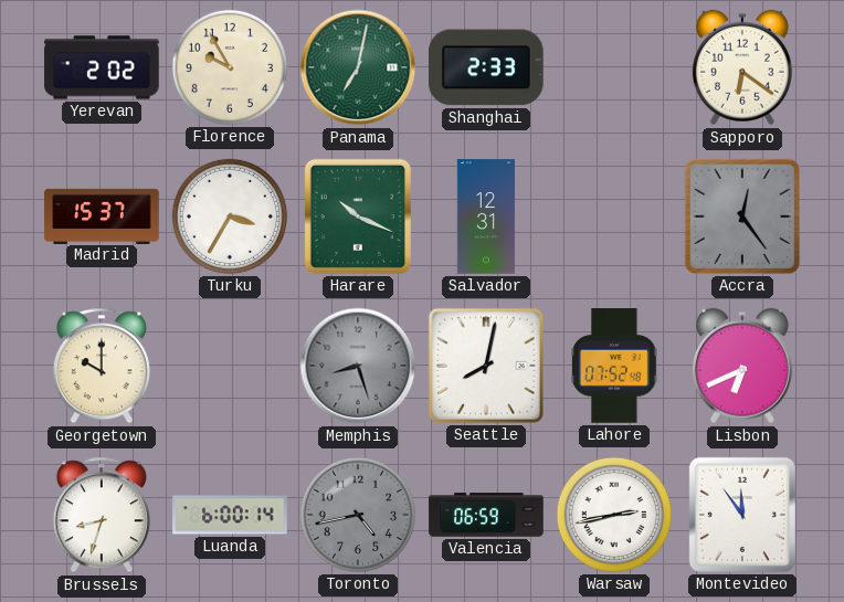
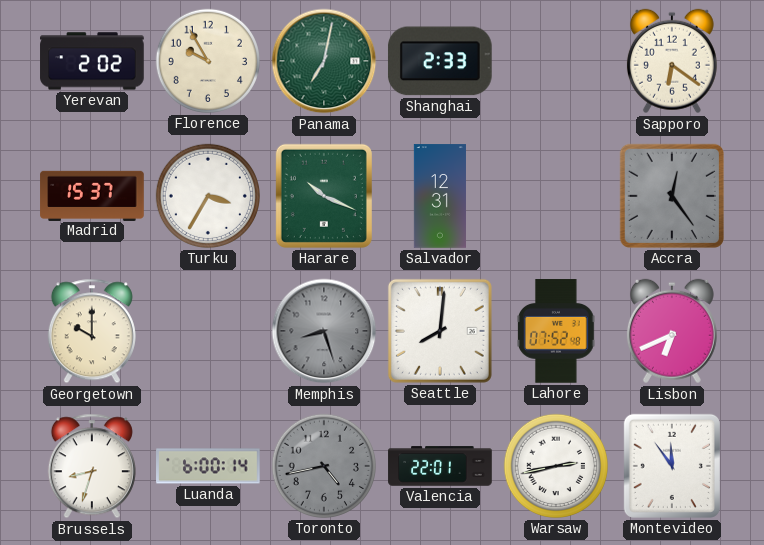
Seattle: 8:02 -> 8:01
Valencia: 06:59 -> 22:01
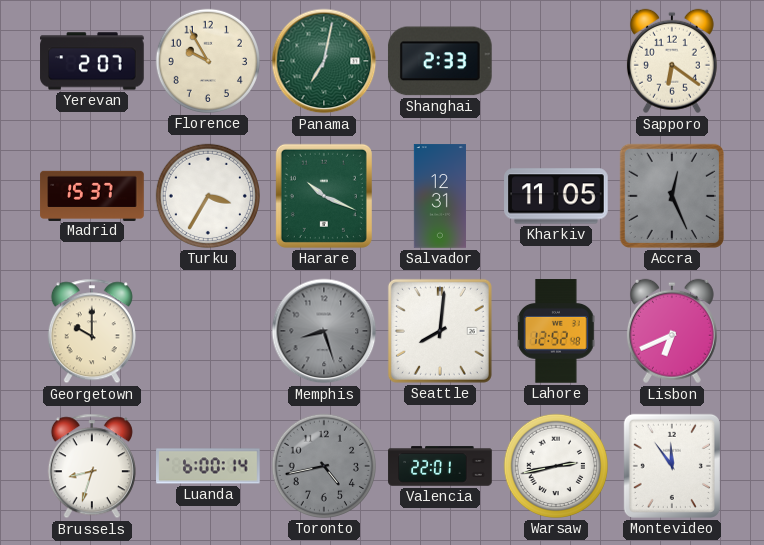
Yerevan: 2:02 -> 2:07
Kharkiv: none -> 11:05
Accra: 12:24 -> 12:26
Lahore: 07:52 -> 12:52
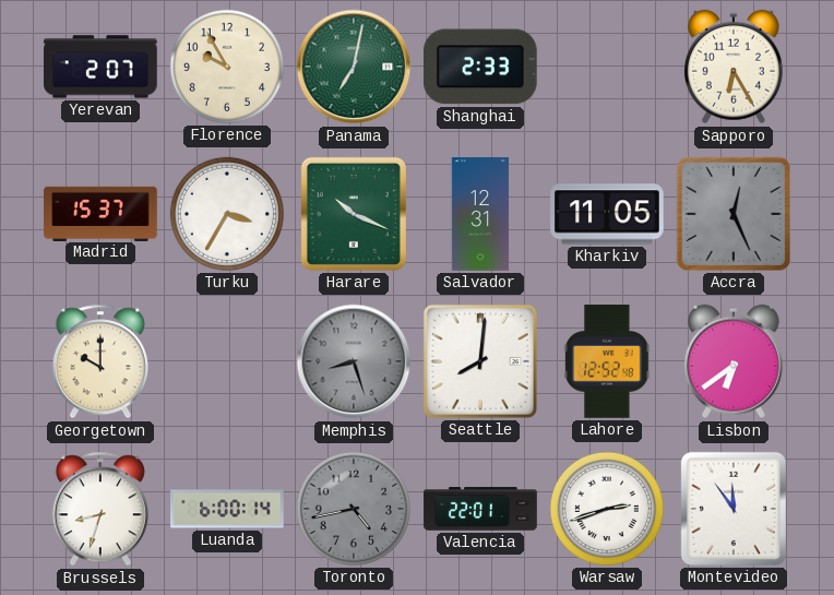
Sapporo: 6:21 -> 6:25
Lisbon: 6:41 -> 6:39
Warsaw: 2:43 -> 2:42
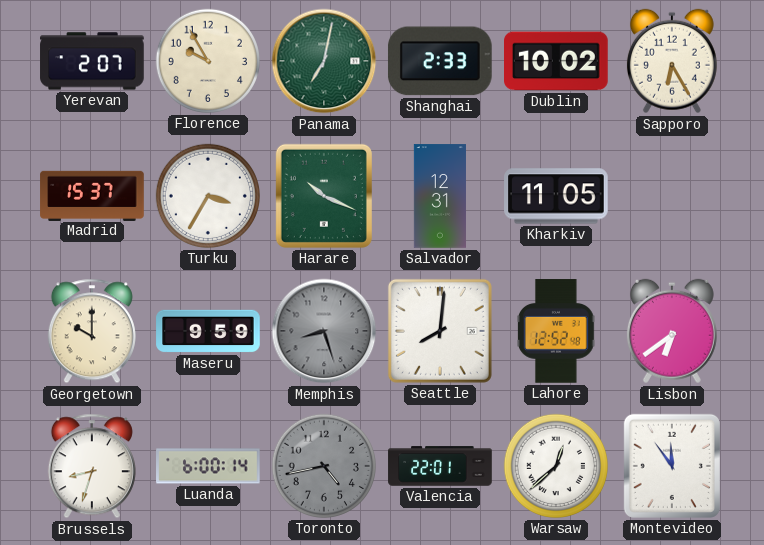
Dublin: none -> 10:02
Accra: 12:26 -> none
Maseru: none -> 9:59
Warsaw: 2:42 -> 12:38
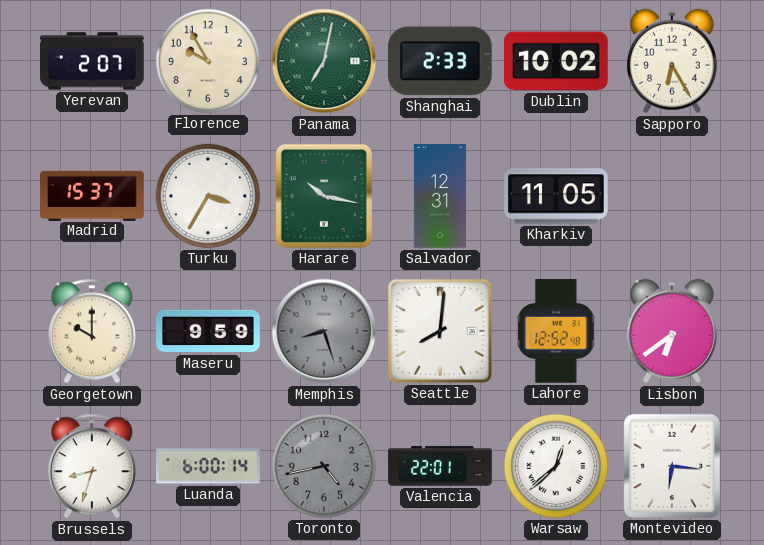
Harare: 10:19 -> 10:17
Montevideo: 11:54 -> 6:16
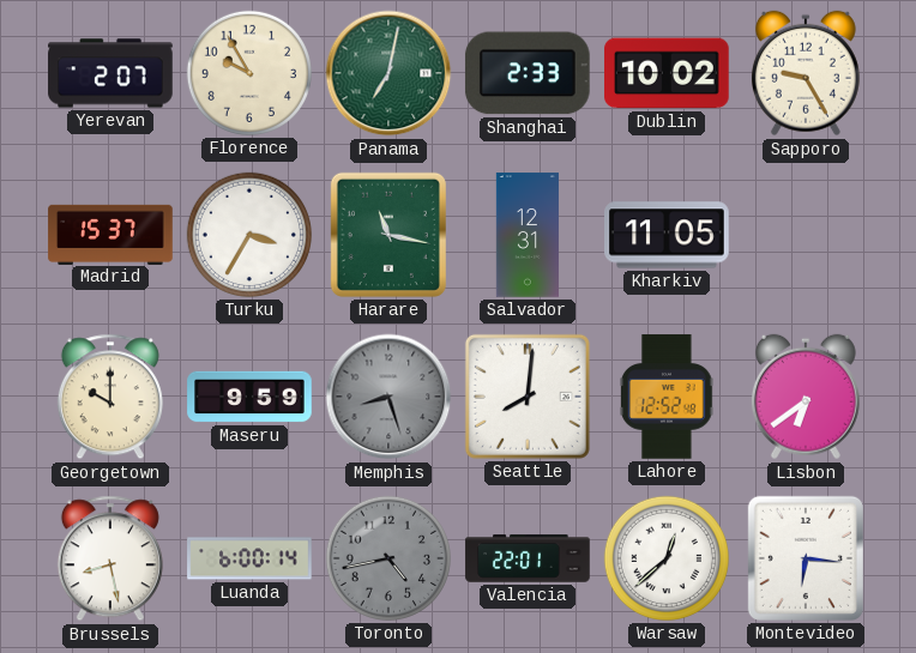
Sapporo: 6:25 -> 9:25
Harare: 10:17 -> 11:17
Brussels: 8:33 -> 8:28
